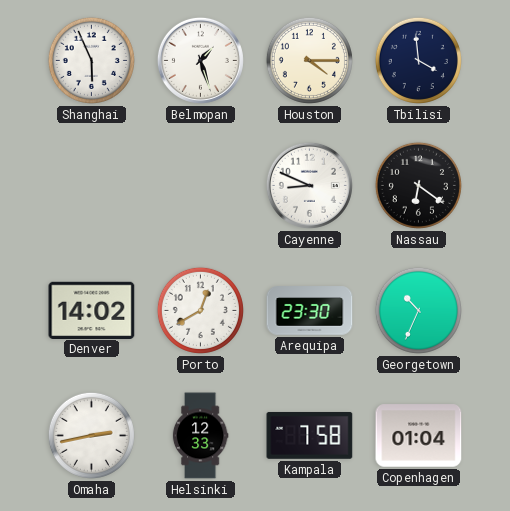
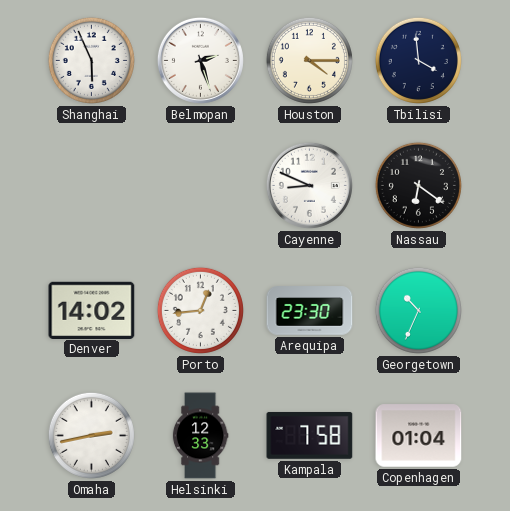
Belmopan: 1:27 -> 2:27
Porto: 12:40 -> 12:44
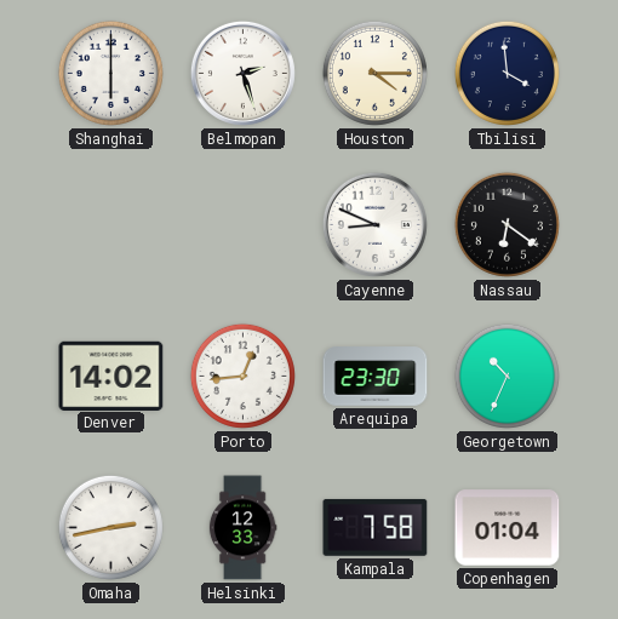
Shanghai: 5:56 -> 6:00
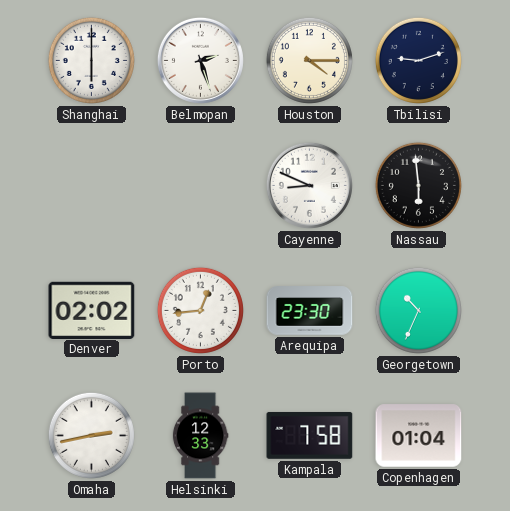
Tbilisi: 3:59 -> 9:12
Nassau: 6:21 -> 5:59
Denver: 14:02 -> 02:02
